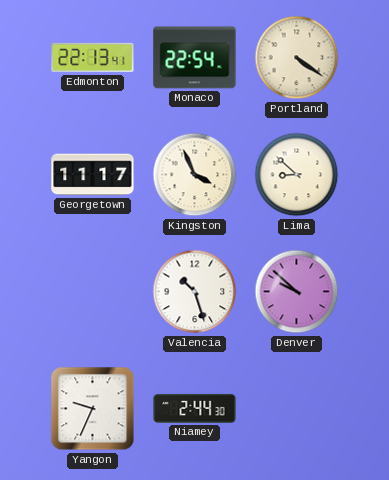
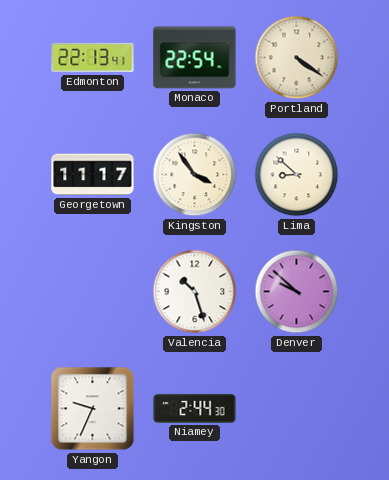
Kingston: 3:56 -> 3:54
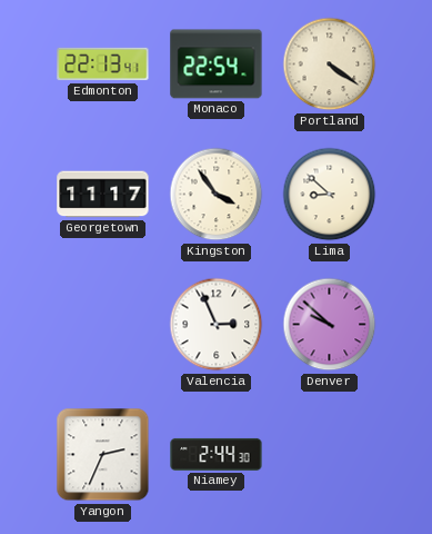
Valencia: 10:27 -> 2:56
Yangon: 9:34 -> 2:34
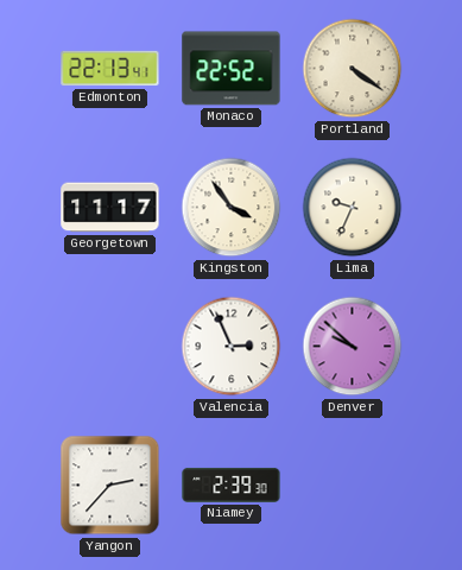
Monaco: 22:54 -> 22:52
Lima: 8:52 -> 9:34
Yangon: 2:34 -> 2:37
Niamey: 2:44 -> 2:39
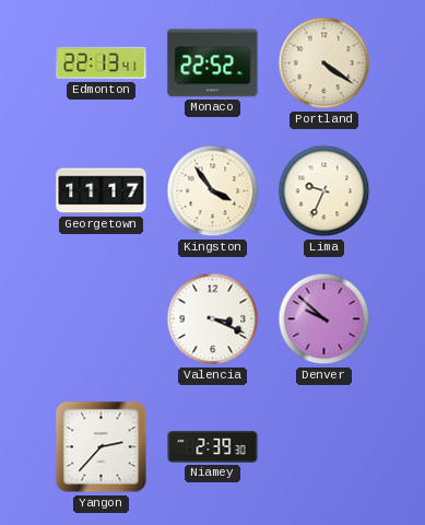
Valencia: 2:56 -> 3:19
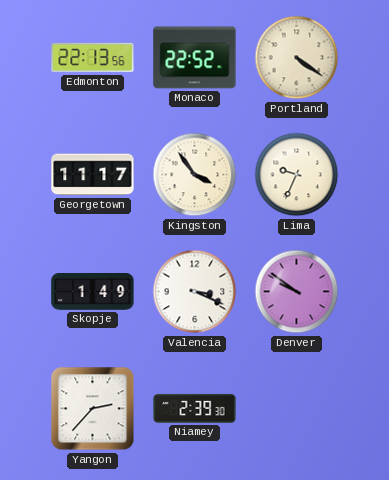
Edmonton: 22:13:41 -> 22:13:56
Skopje: none -> 1:49
Denver: 9:52 -> 9:51
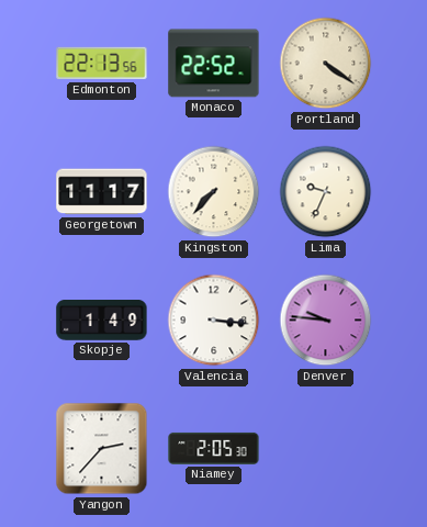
Kingston: 3:54 -> 7:37
Valencia: 3:19 -> 3:16
Denver: 9:51 -> 9:46
Niamey: 2:39 -> 2:05
